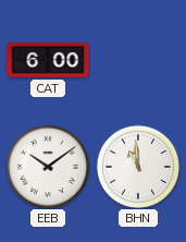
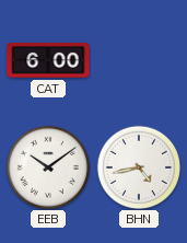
BHN: 10:59 -> 4:43
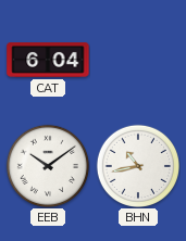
CAT: 6:00 -> 6:04
BHN: 4:43 -> 10:43
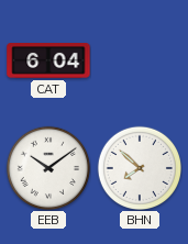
BHN: 10:43 -> 7:52
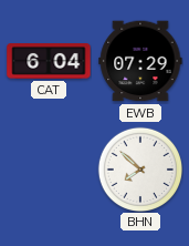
EWB: none -> 07:29
EEB: 10:09 -> none
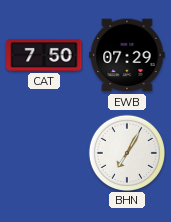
CAT: 6:04 -> 7:50
BHN: 7:52 -> 7:05
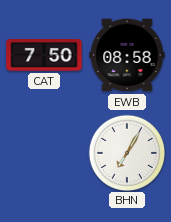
EWB: 07:29 -> 08:58
